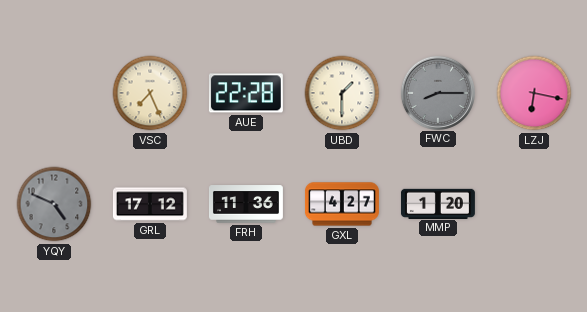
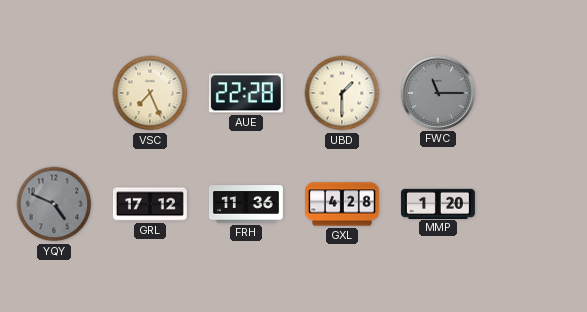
FWC: 8:15 -> 11:15
LZJ: 6:17 -> none
GXL: 4:27 -> 4:28
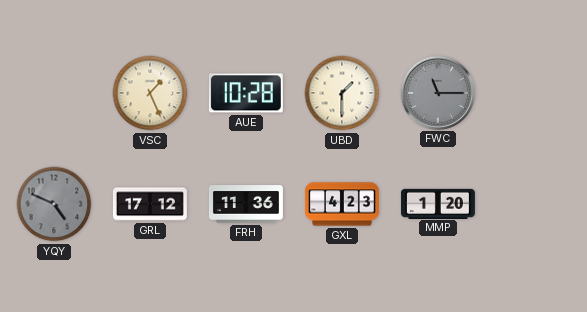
VSC: 7:26 -> 1:26
AUE: 22:28 -> 10:28
GXL: 4:28 -> 4:23
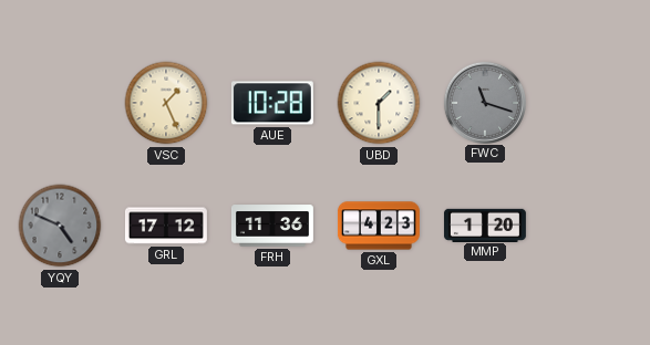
FWC: 11:15 -> 11:18
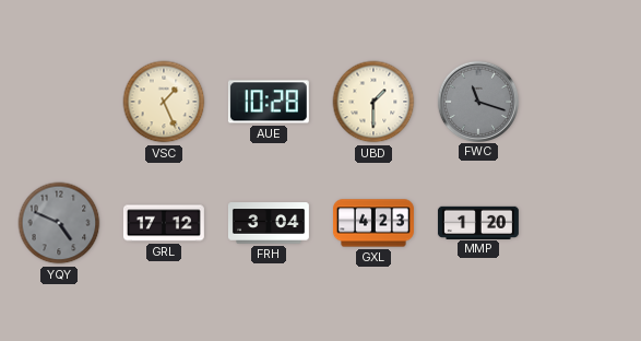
FRH: 11:36 -> 3:04
